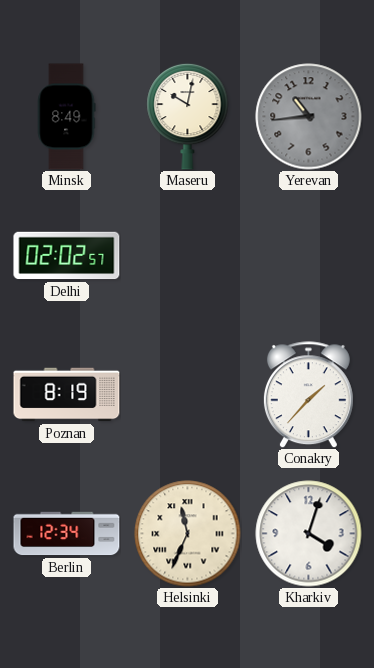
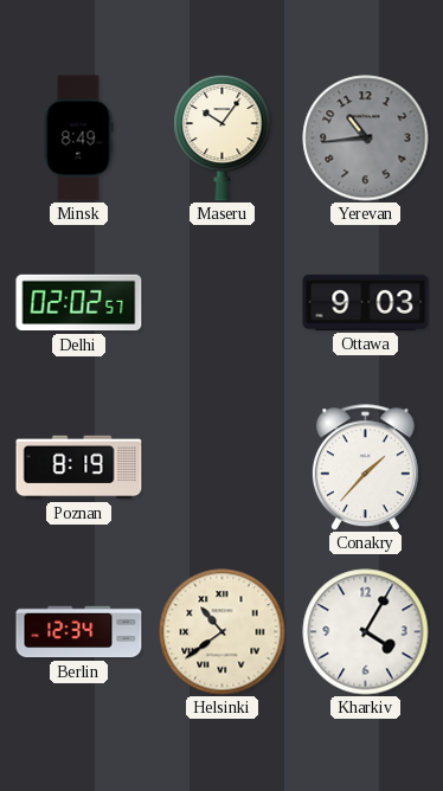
Maseru: 10:02 -> 10:06
Ottawa: none -> 9:03
Helsinki: 11:34 -> 10:39
Kharkiv: 4:03 -> 4:05
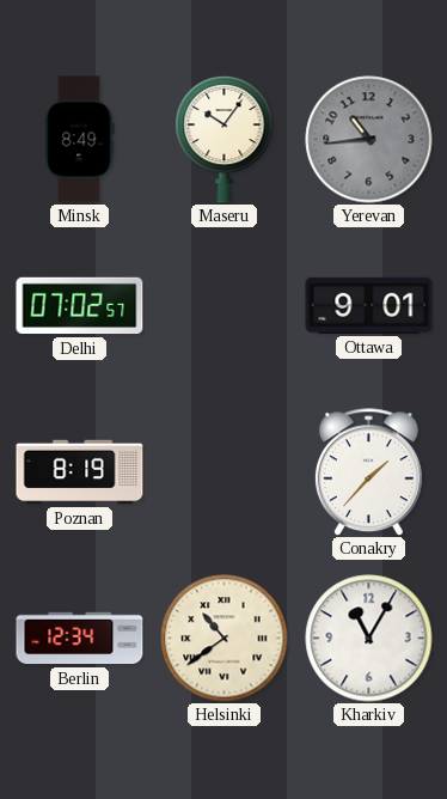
Delhi: 02:02 -> 07:02
Ottawa: 9:03 -> 9:01
Kharkiv: 4:05 -> 11:05
